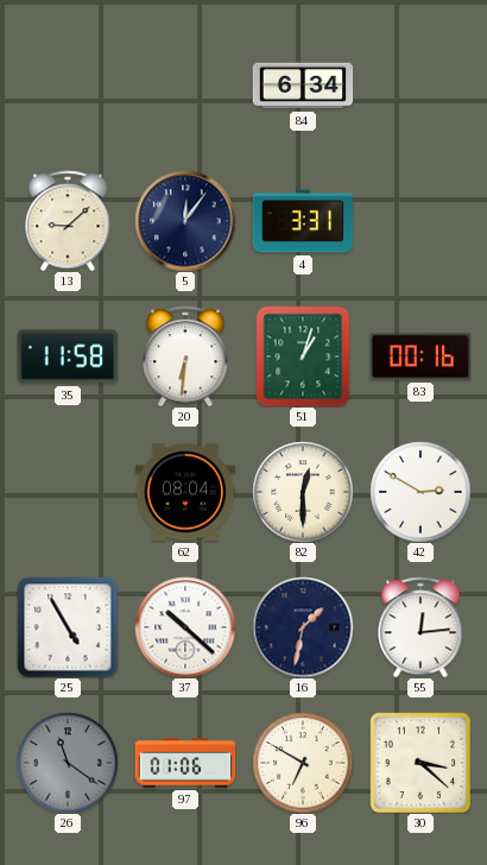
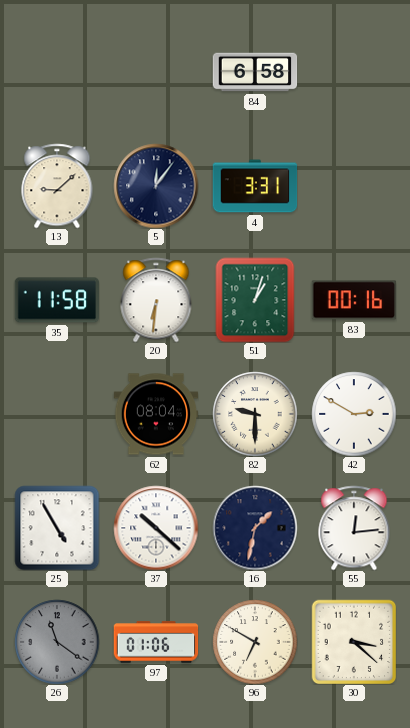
84: 6:34 -> 6:58
82: 12:30 -> 9:30
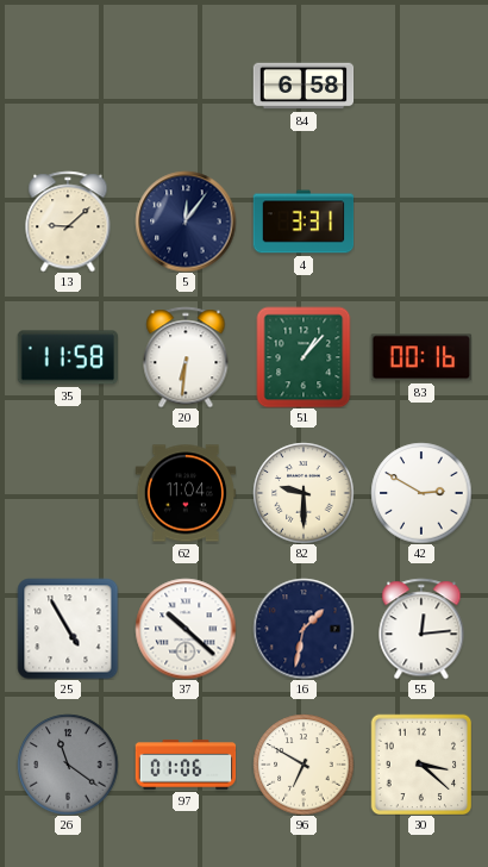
51: 1:03 -> 1:07
62: 08:04 -> 11:04
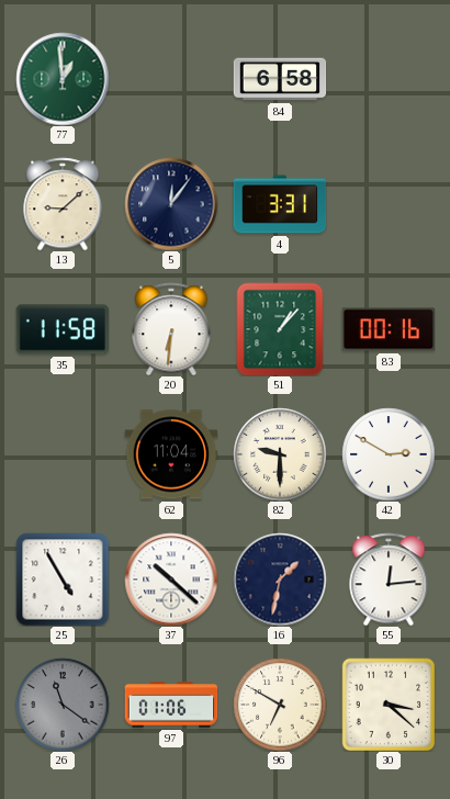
77: none -> 12:59
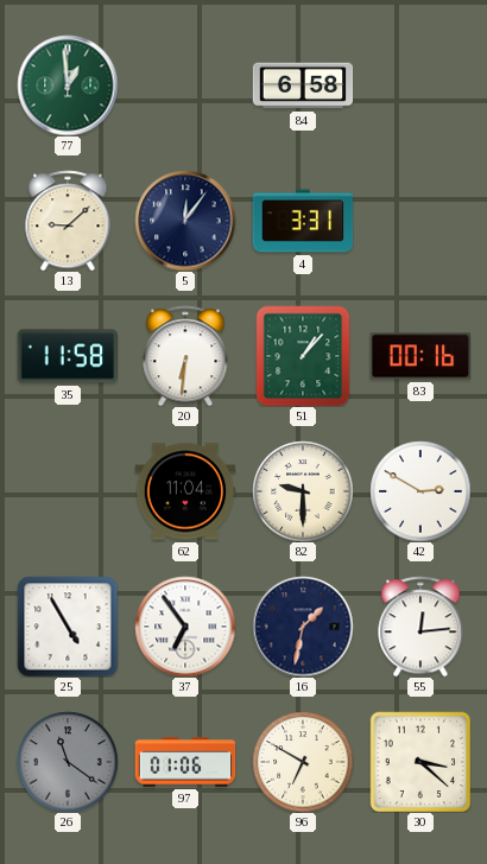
37: 10:22 -> 6:54
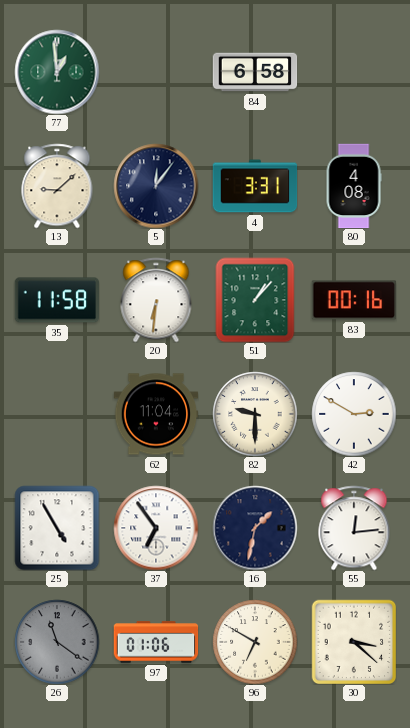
80: none -> 4:08
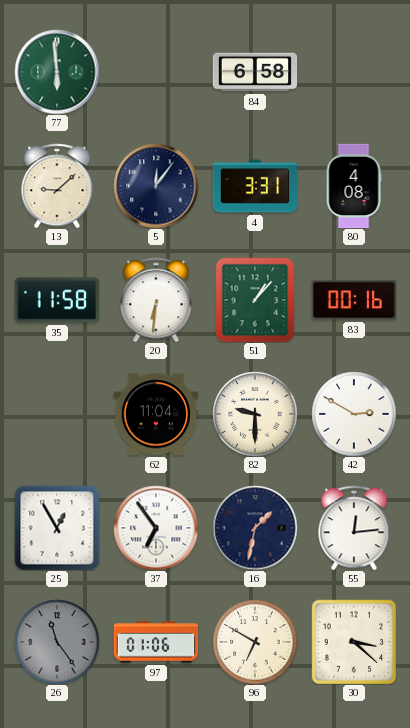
77: 12:59 -> 5:59
25: 4:55 -> 12:55
26: 11:21 -> 11:24
